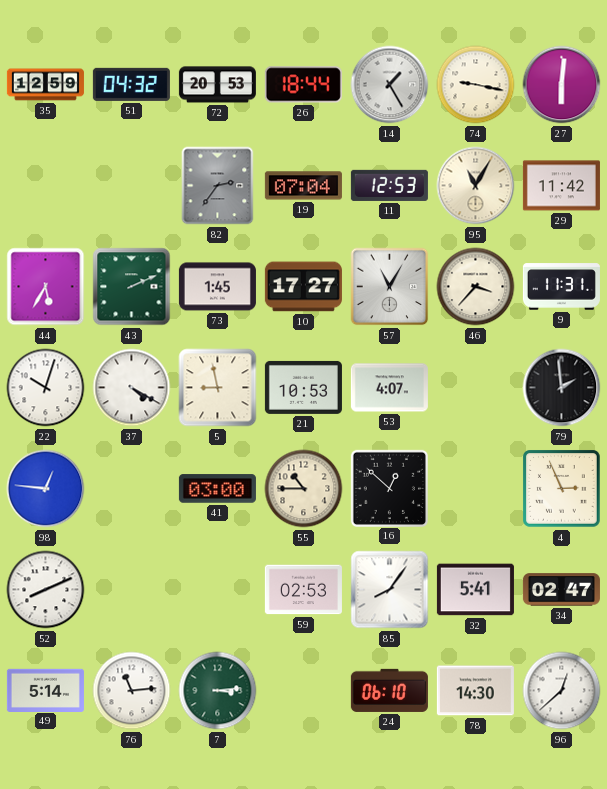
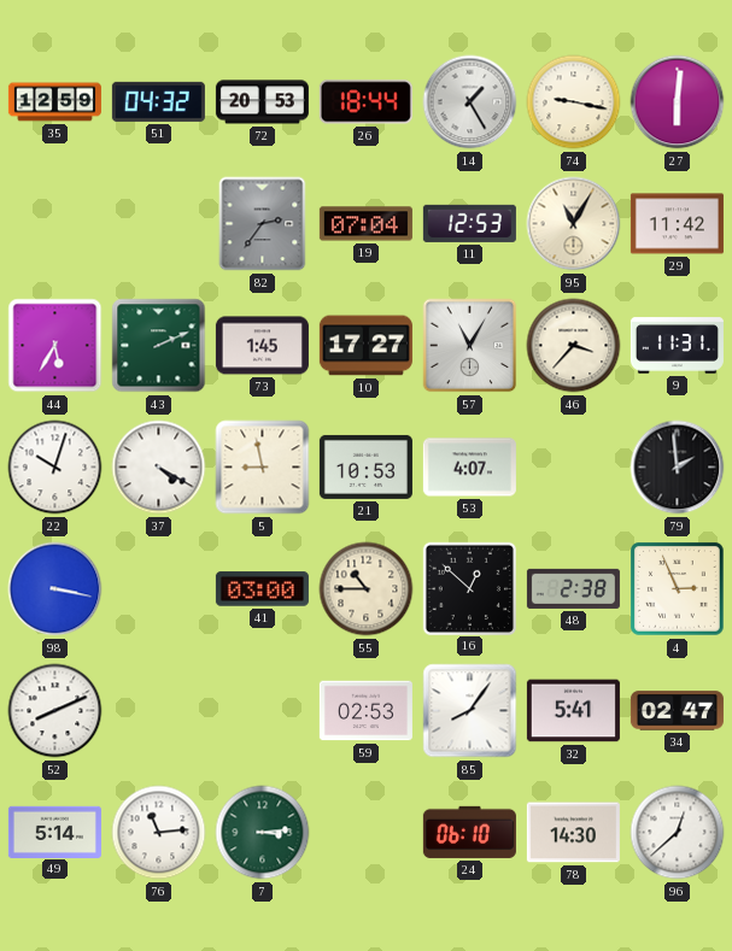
98: 12:46 -> 3:17
48: none -> 2:38
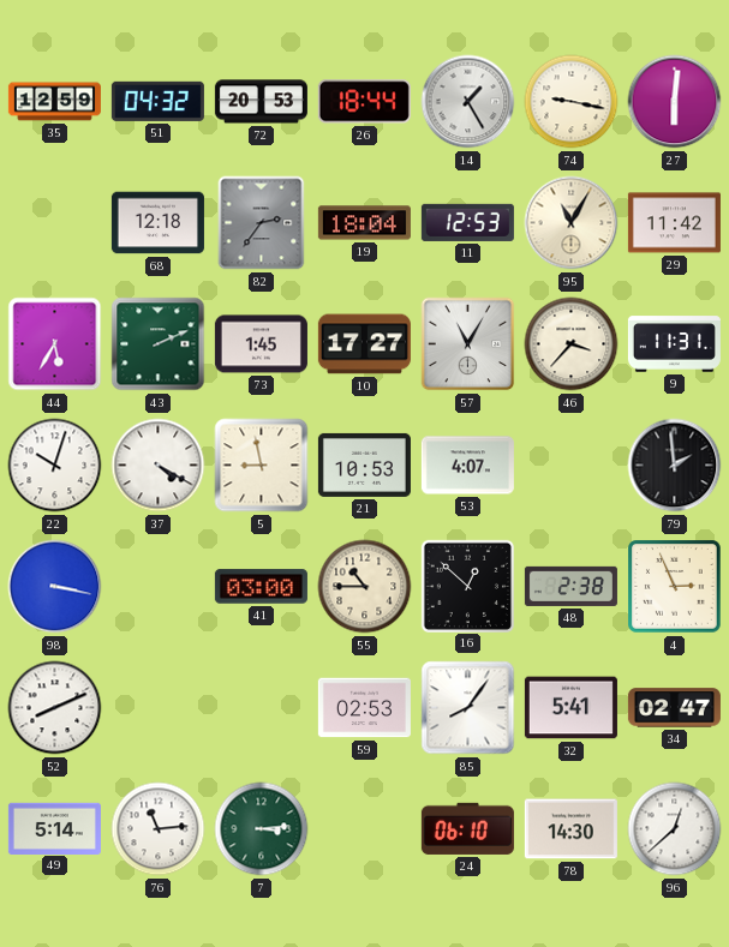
68: none -> 12:18
19: 07:04 -> 18:04
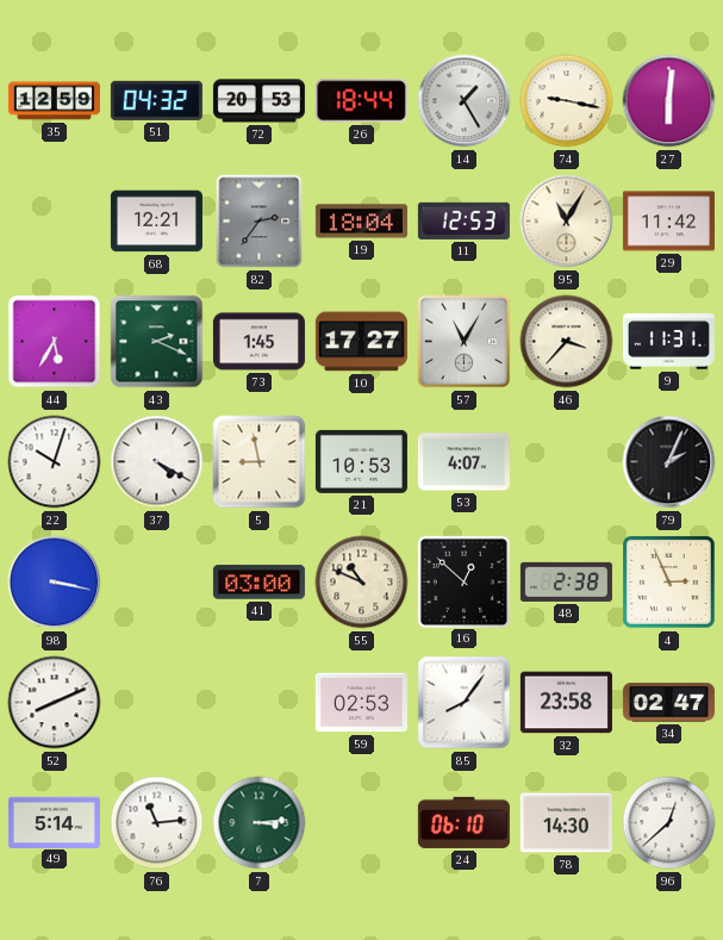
68: 12:18 -> 12:21
43: 2:11 -> 2:19
79: 1:59 -> 2:04
55: 10:45 -> 10:49
32: 5:41 -> 23:58
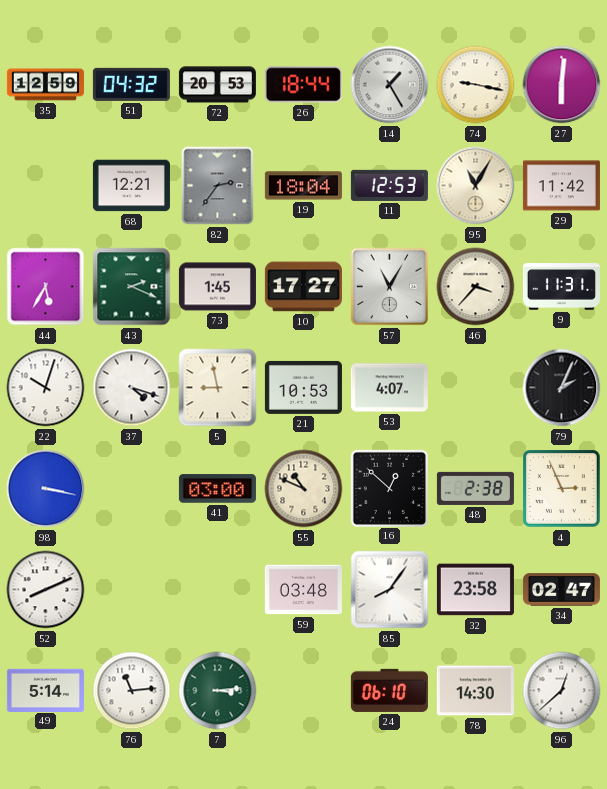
37: 4:20 -> 4:18
59: 02:53 -> 03:48
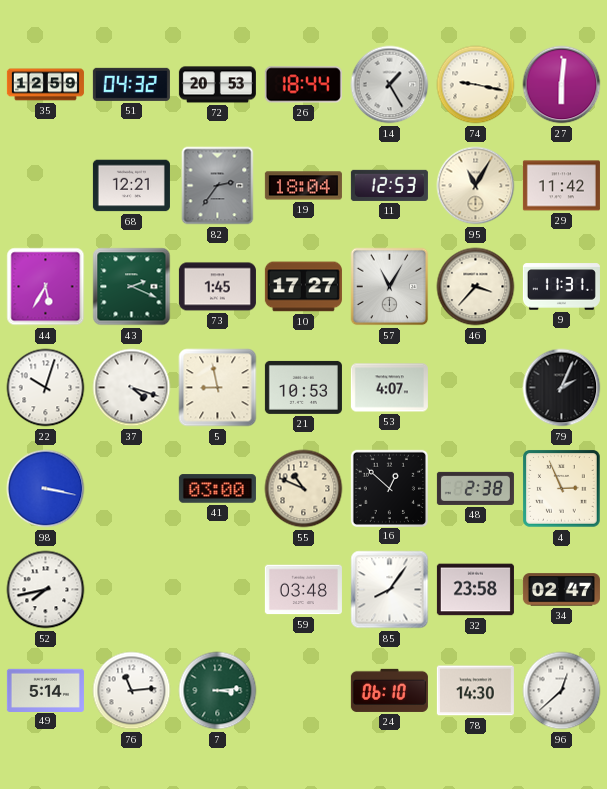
52: 8:11 -> 7:43
